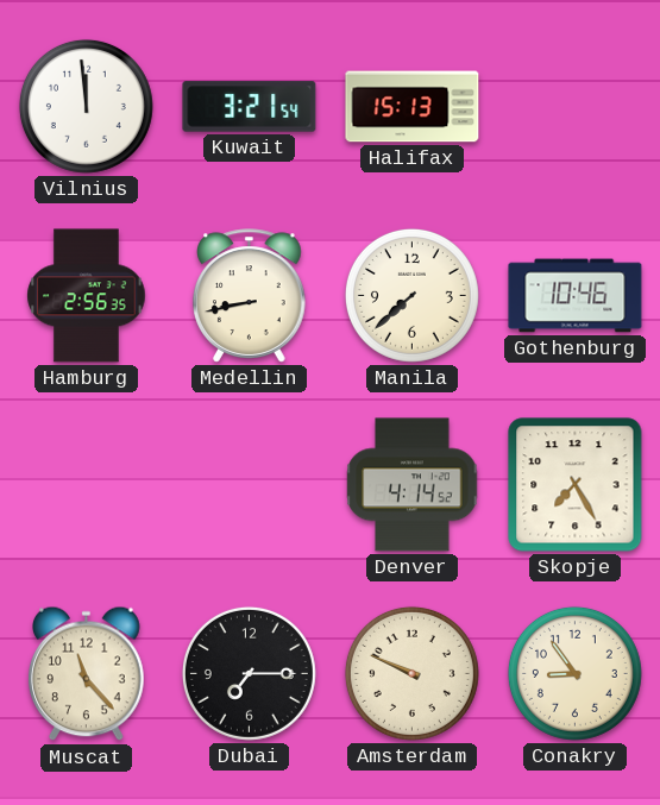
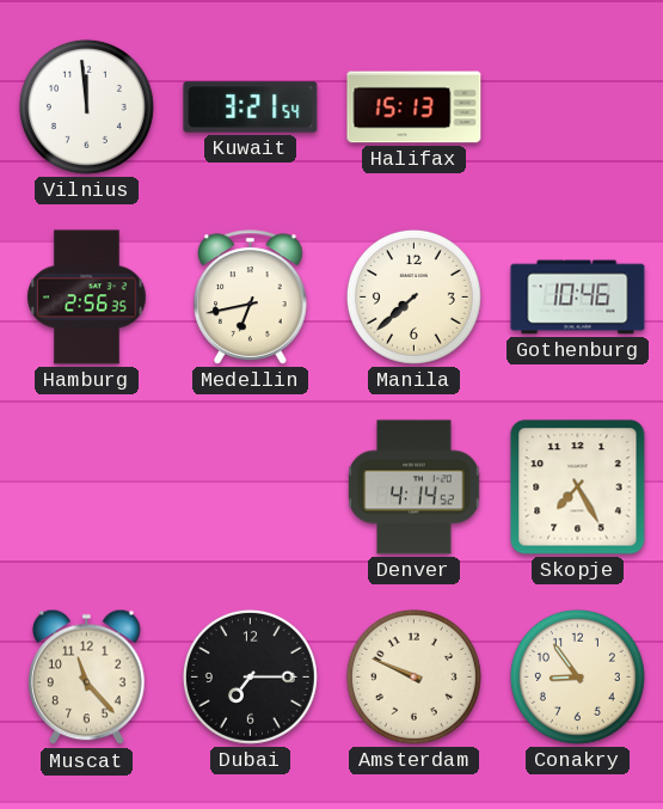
Medellin: 8:43 -> 6:43
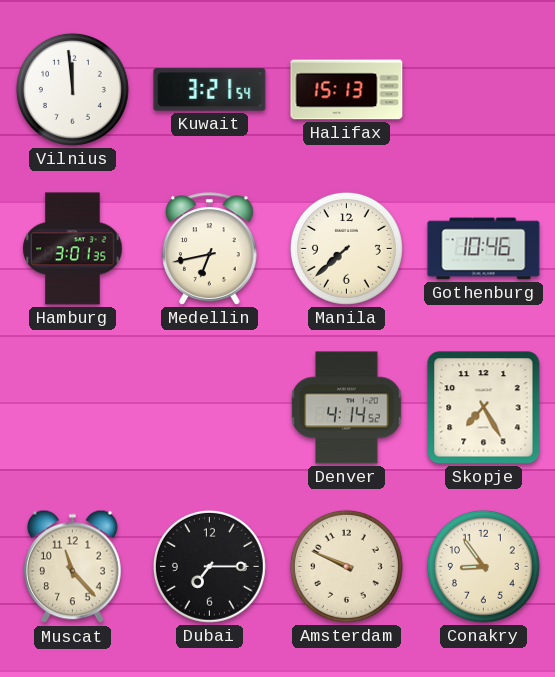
Hamburg: 2:56 -> 3:01
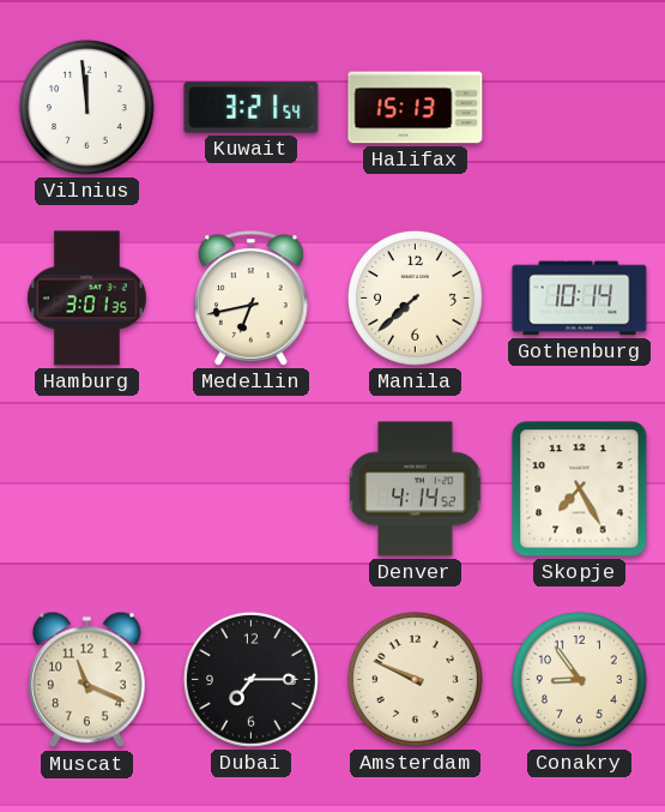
Gothenburg: 10:46 -> 10:14
Muscat: 11:23 -> 11:19
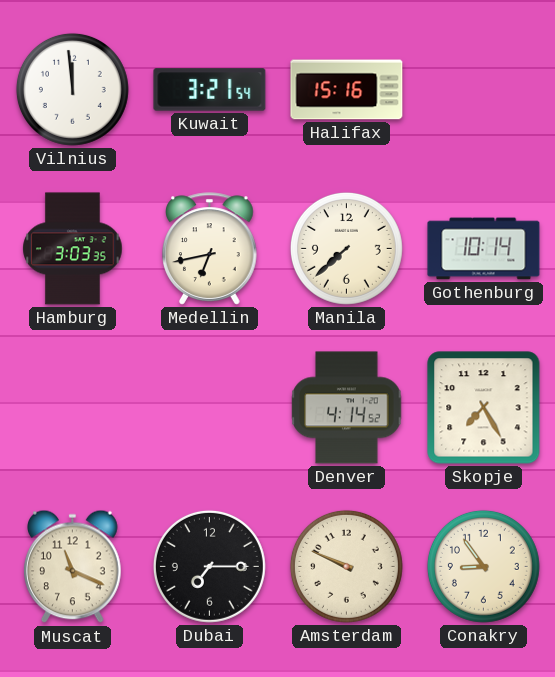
Halifax: 15:13 -> 15:16
Hamburg: 3:01 -> 3:03
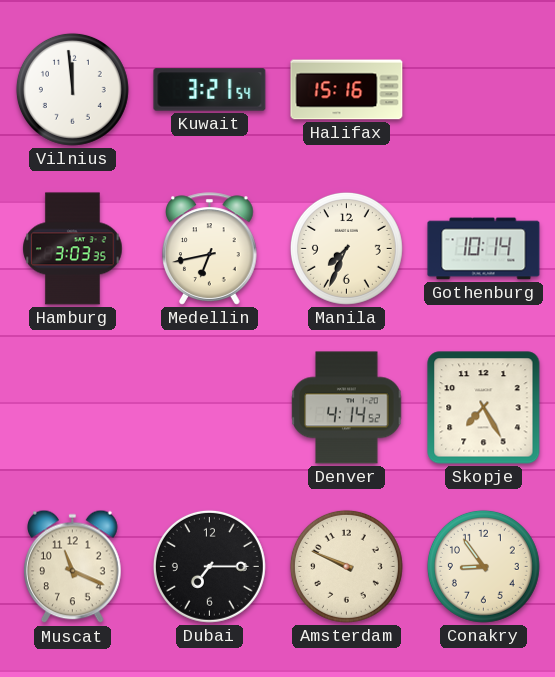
Manila: 7:38 -> 7:34
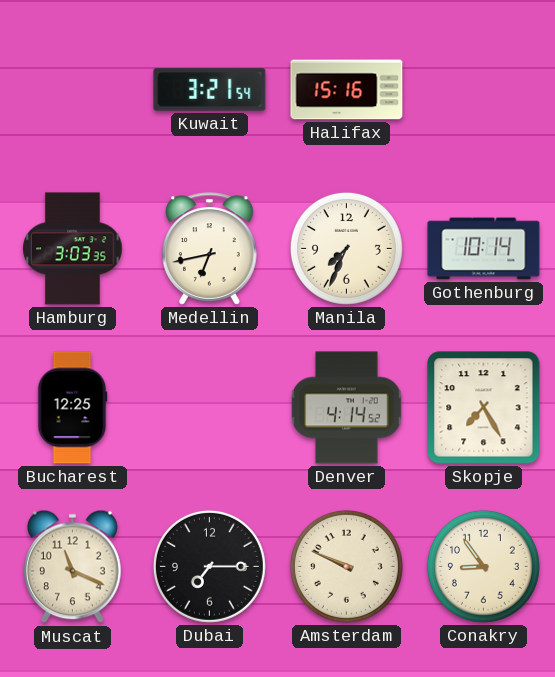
Vilnius: 11:59 -> none
Bucharest: none -> 12:25
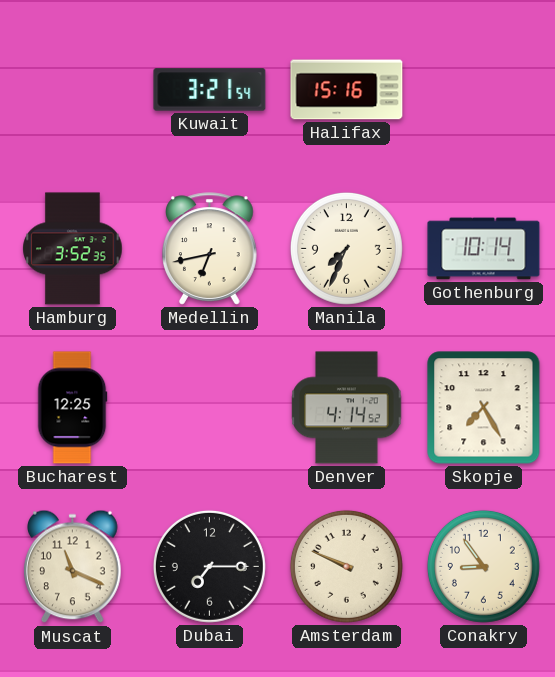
Hamburg: 3:03 -> 3:52
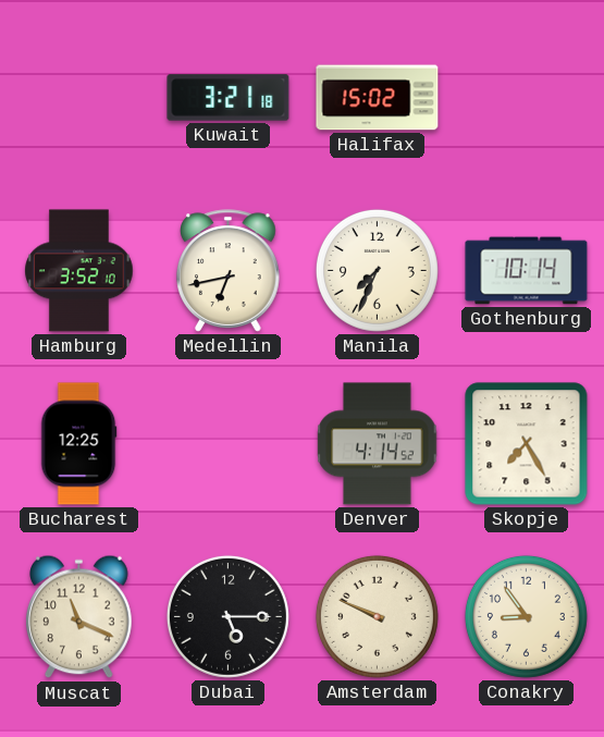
Kuwait: 3:21:54 -> 3:21:18
Halifax: 15:16 -> 15:02
Hamburg: 3:52:35 -> 3:52:10
Dubai: 7:15 -> 5:15
